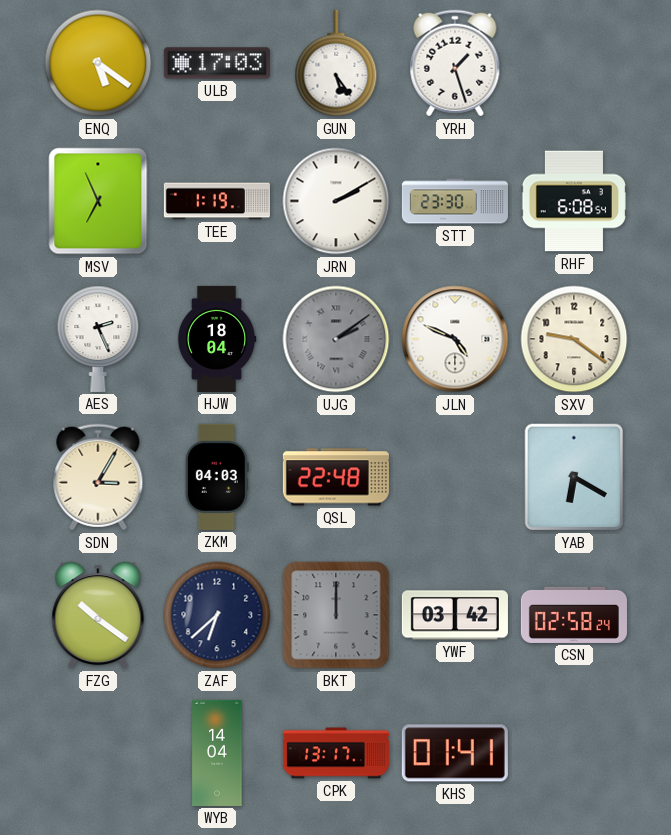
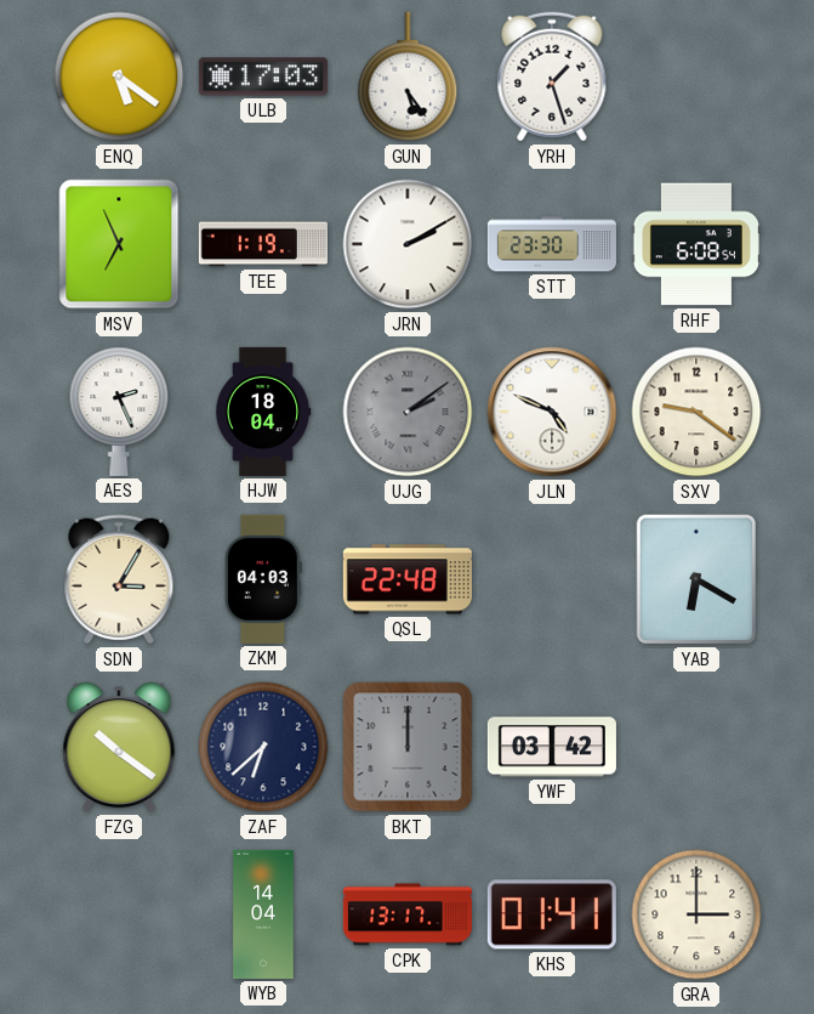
CSN: 02:58 -> none
GRA: none -> 3:00
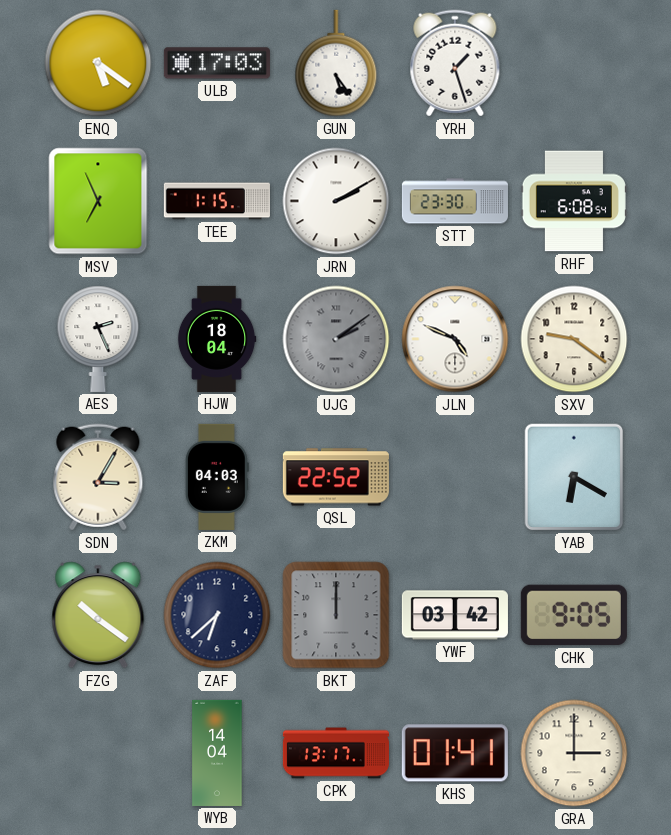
TEE: 1:19 -> 1:15
QSL: 22:48 -> 22:52
CHK: none -> 9:05
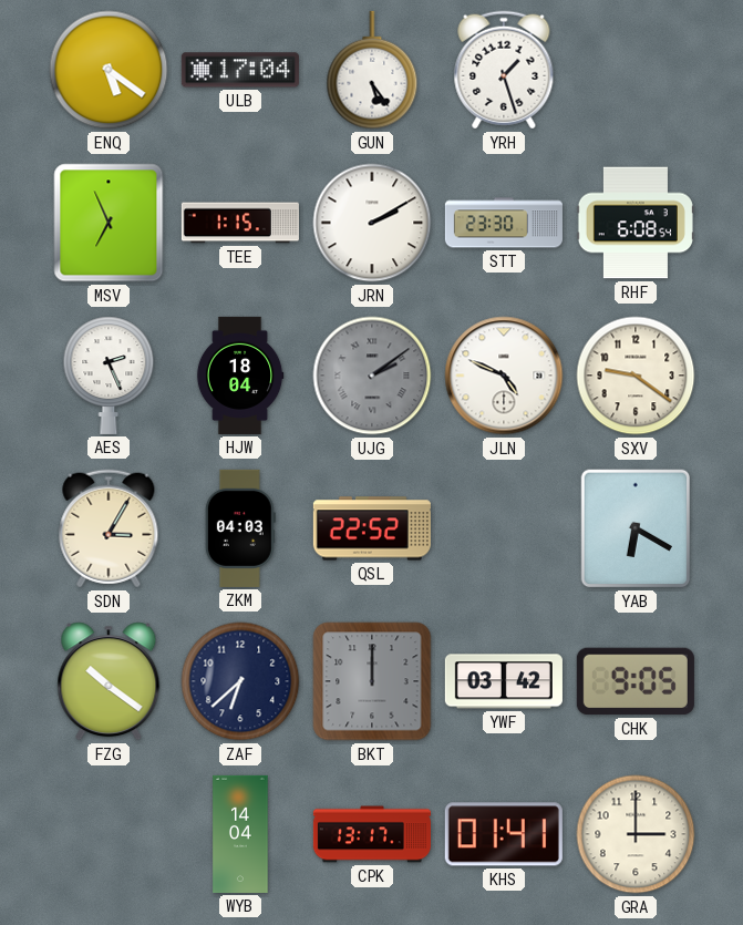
ULB: 17:03 -> 17:04
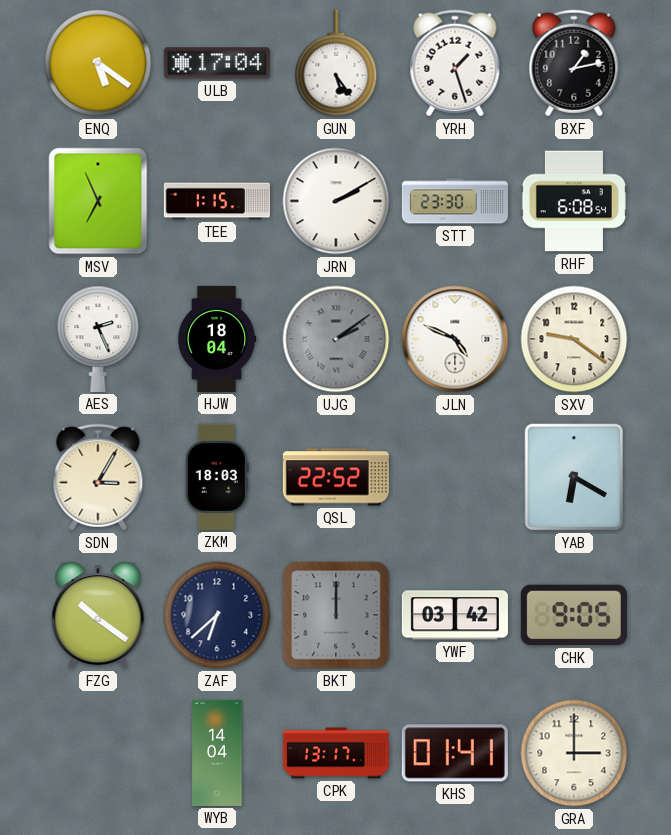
BXF: none -> 1:13
ZKM: 04:03 -> 18:03
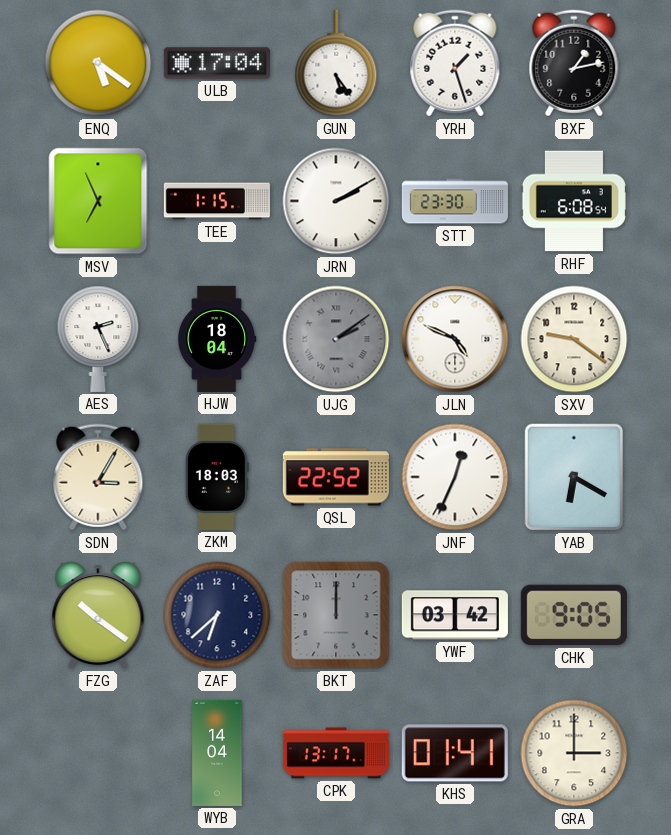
JNF: none -> 12:34
